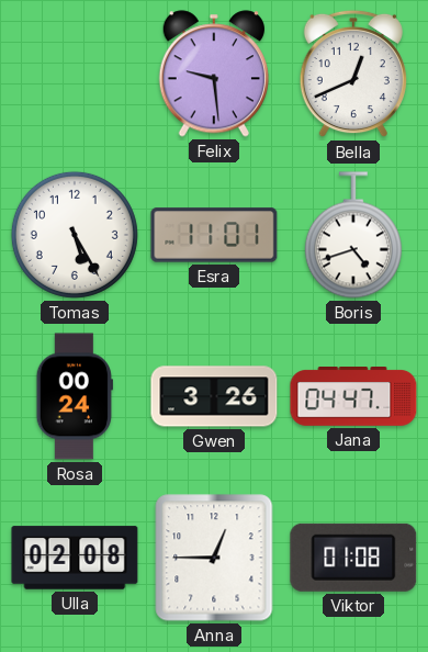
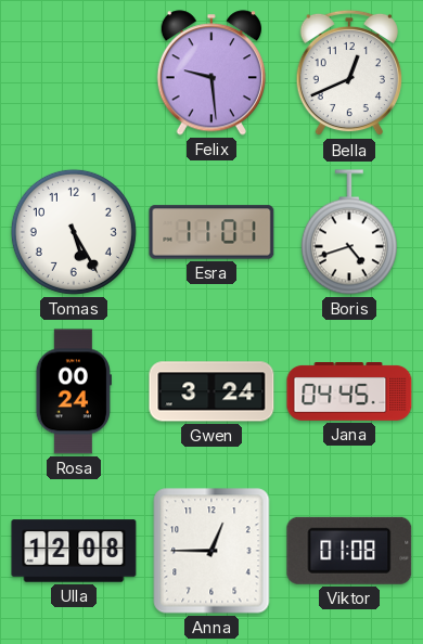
Gwen: 3:26 -> 3:24
Jana: 04:47 -> 04:45
Ulla: 02:08 -> 12:08
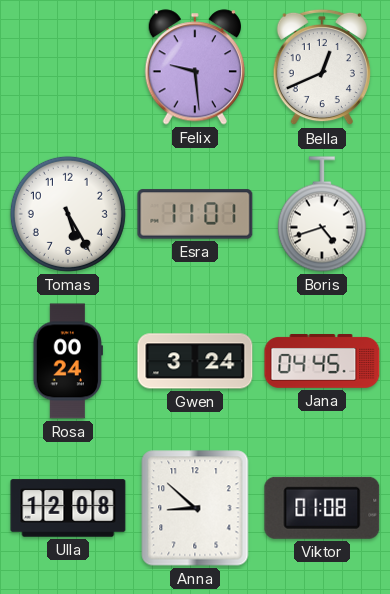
Anna: 12:45 -> 8:52
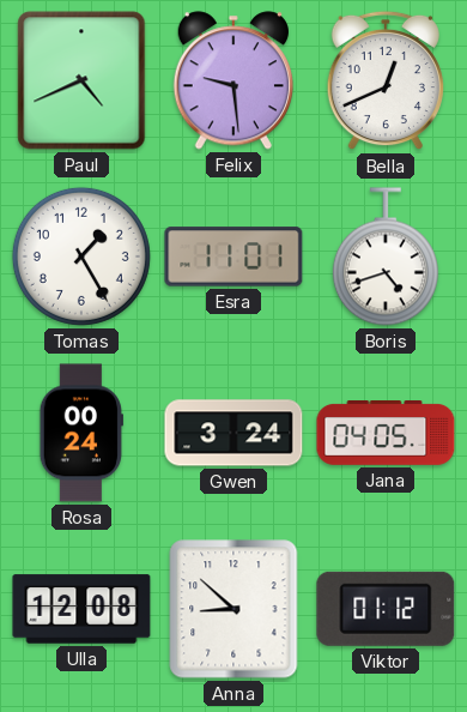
Paul: none -> 4:41
Tomas: 5:25 -> 1:25
Jana: 04:45 -> 04:05
Viktor: 01:08 -> 01:12
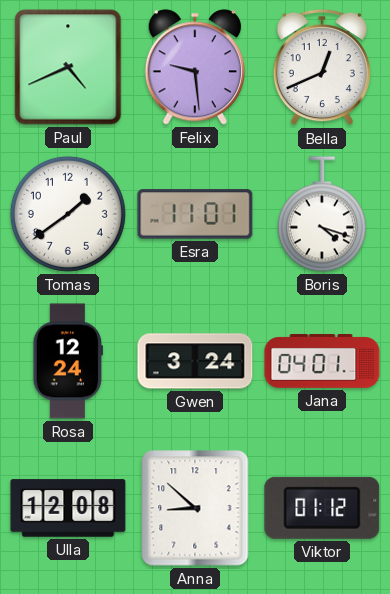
Tomas: 1:25 -> 1:39
Boris: 4:42 -> 4:18
Rosa: 00:24 -> 12:24
Jana: 04:05 -> 04:01
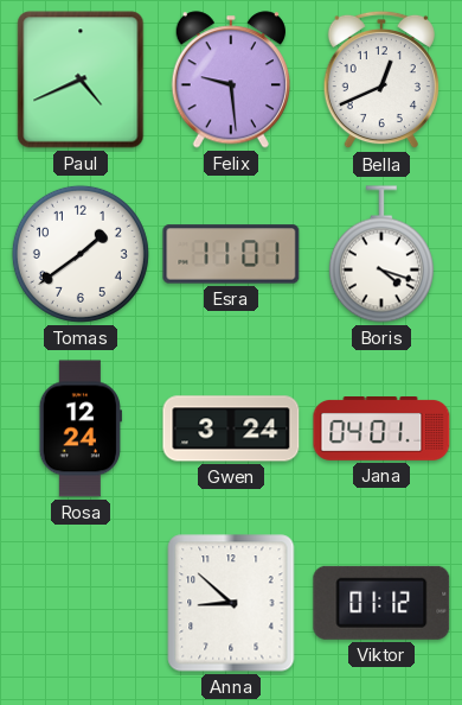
Ulla: 12:08 -> none
